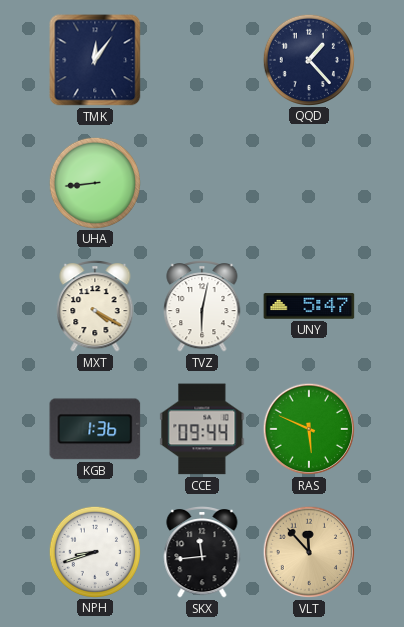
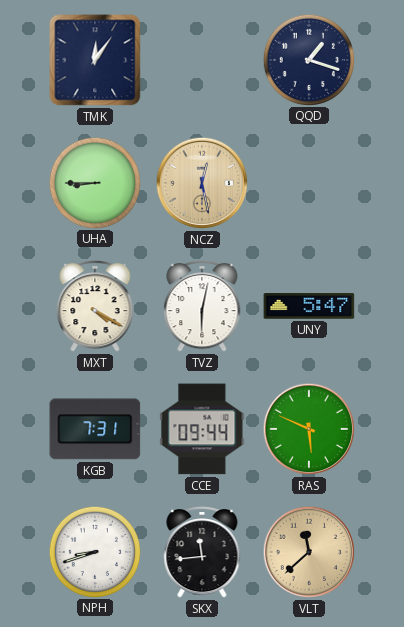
QQD: 1:23 -> 1:18
UHA: 8:44 -> 8:45
NCZ: none -> 12:28
KGB: 1:36 -> 7:31
VLT: 11:53 -> 11:38
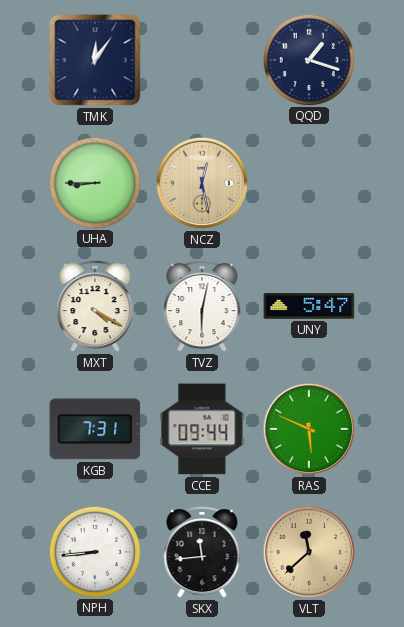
NPH: 8:42 -> 8:44
